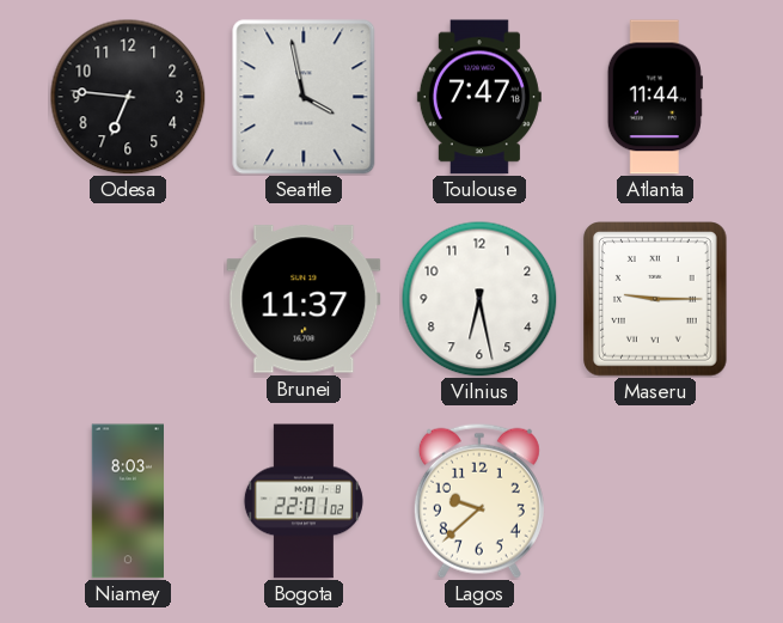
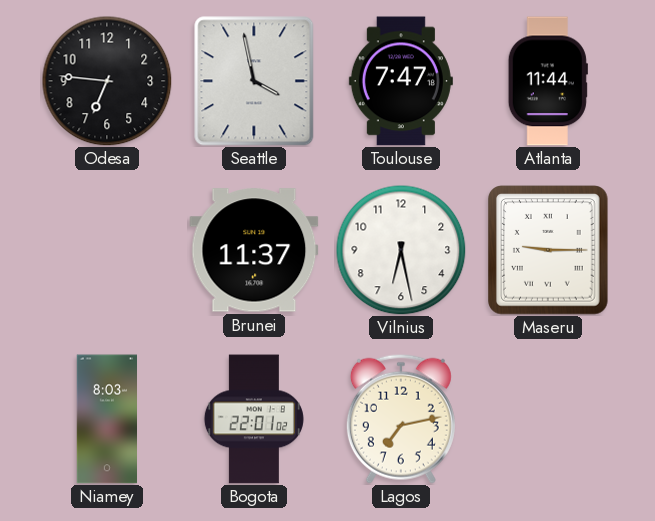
Lagos: 9:38 -> 7:13
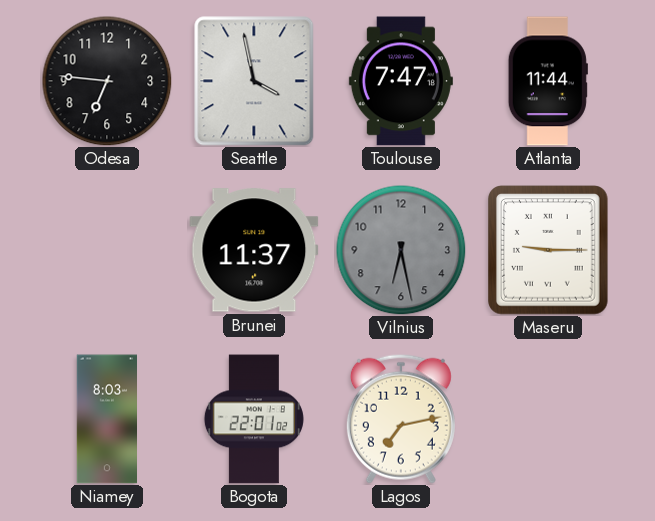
Vilnius dial: white -> grey
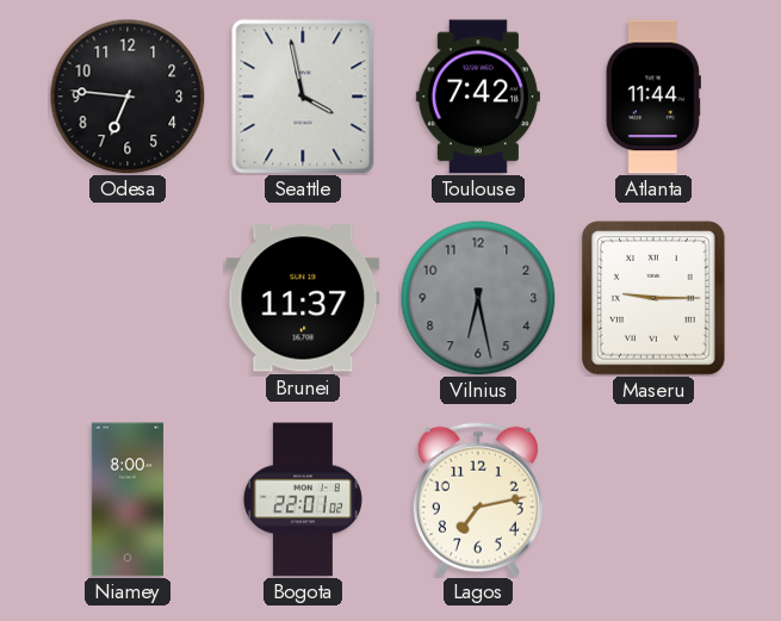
Toulouse: 7:47 -> 7:42
Niamey: 8:03 -> 8:00
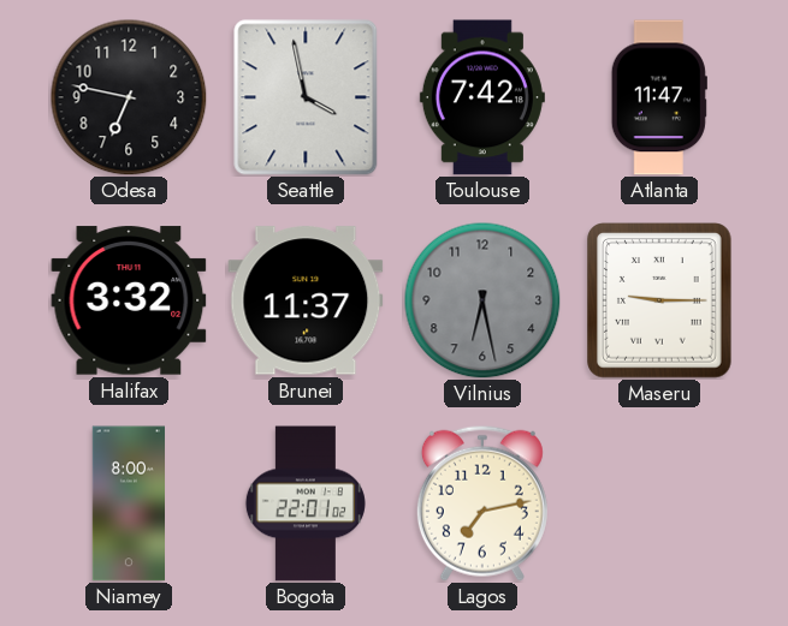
Odesa: 6:46 -> 6:47
Atlanta: 11:44 -> 11:47
Halifax: none -> 3:32
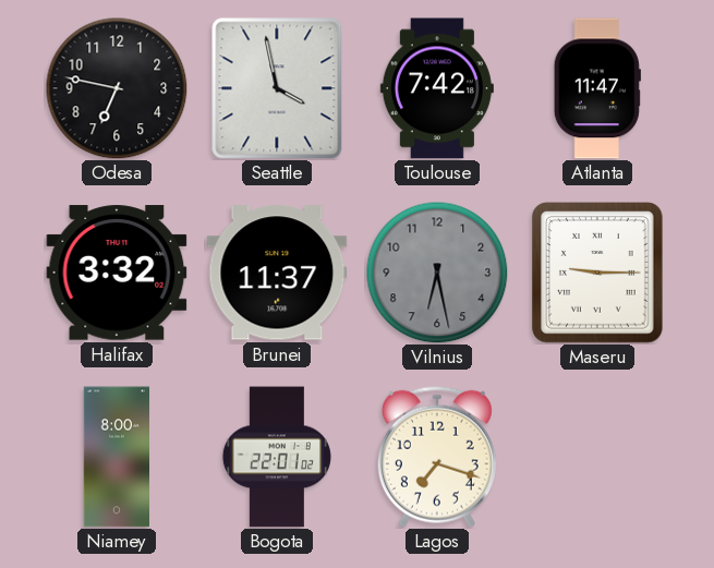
Lagos: 7:13 -> 7:18
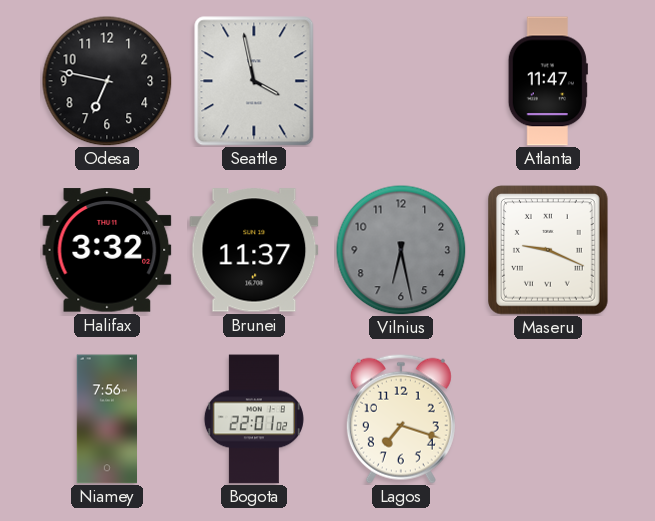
Toulouse: 7:42 -> none
Maseru: 9:15 -> 9:19
Niamey: 8:00 -> 7:56
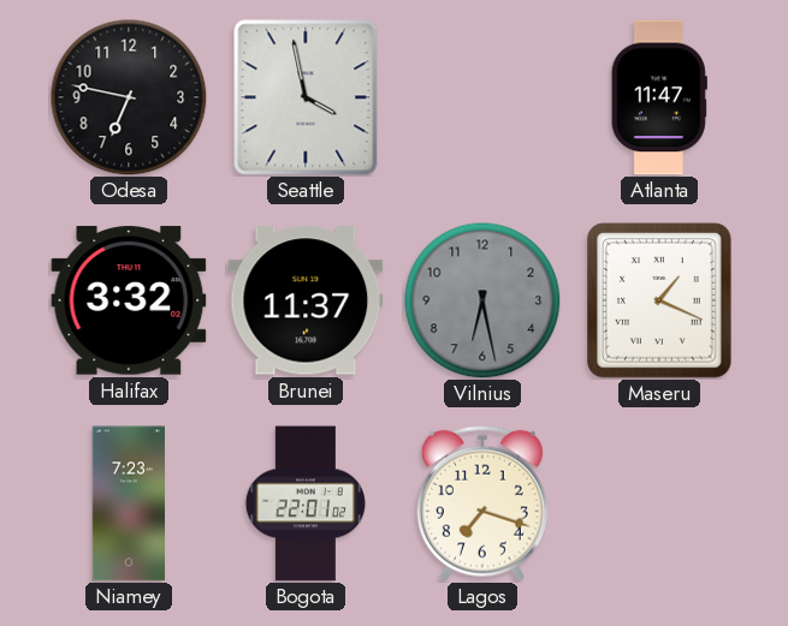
Maseru: 9:19 -> 1:19
Niamey: 7:56 -> 7:23
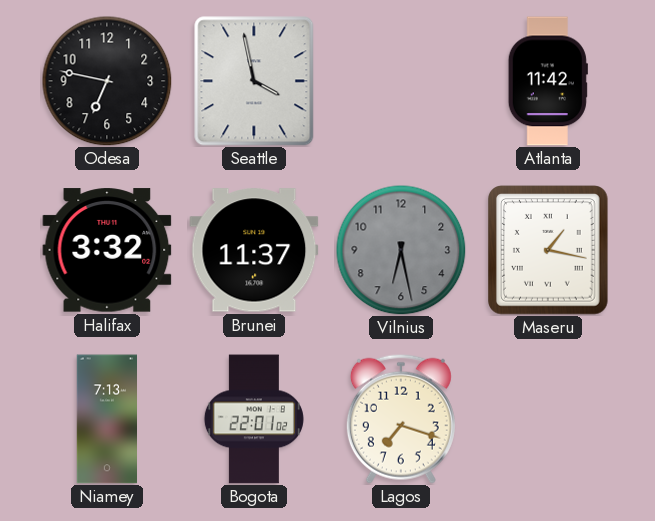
Atlanta: 11:47 -> 11:42
Maseru: 1:19 -> 1:17
Niamey: 7:23 -> 7:13
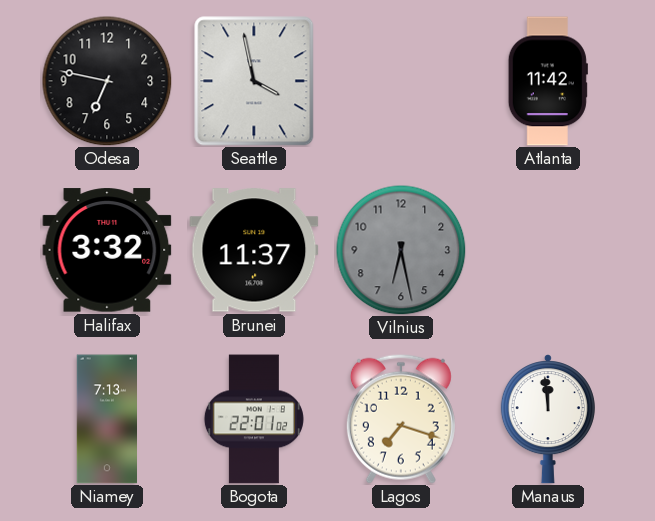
Maseru: 1:17 -> none
Manaus: none -> 11:59
